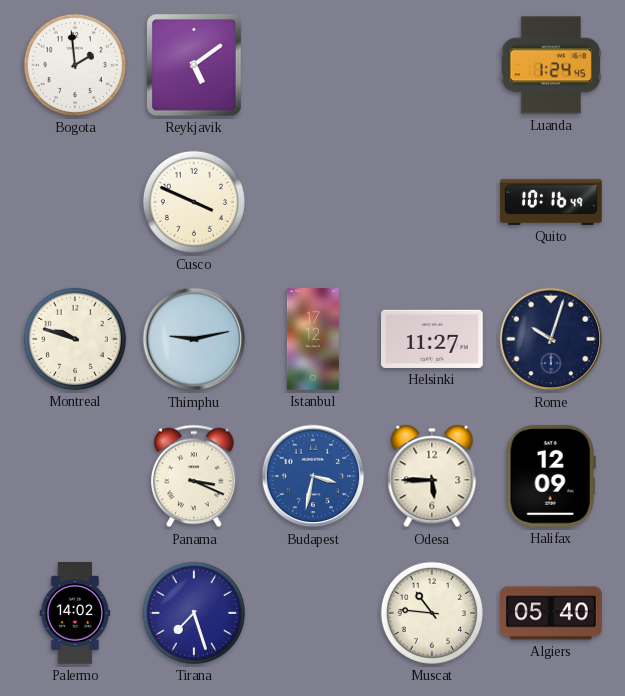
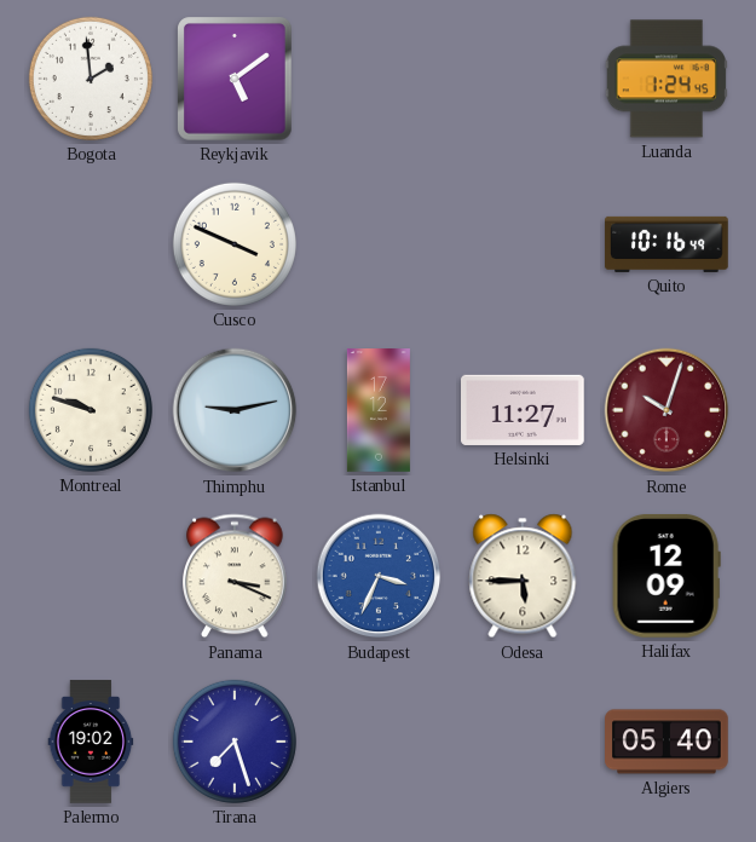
Rome dial: navy -> burgundy
Budapest: 3:32 -> 3:34
Palermo: 14:02 -> 19:02
Muscat: 10:46 -> none
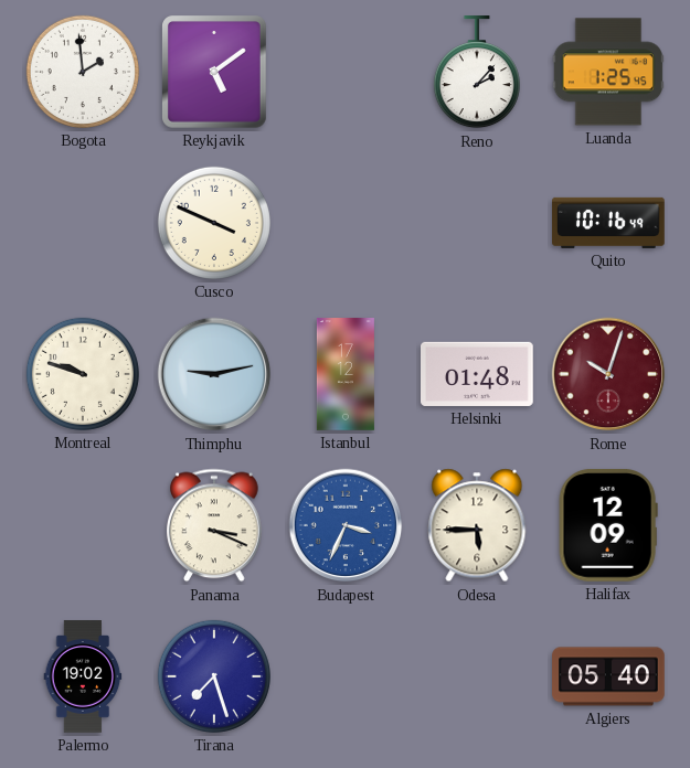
Reno: none -> 2:07
Luanda: 1:24 -> 1:25
Helsinki: 11:27 -> 01:48
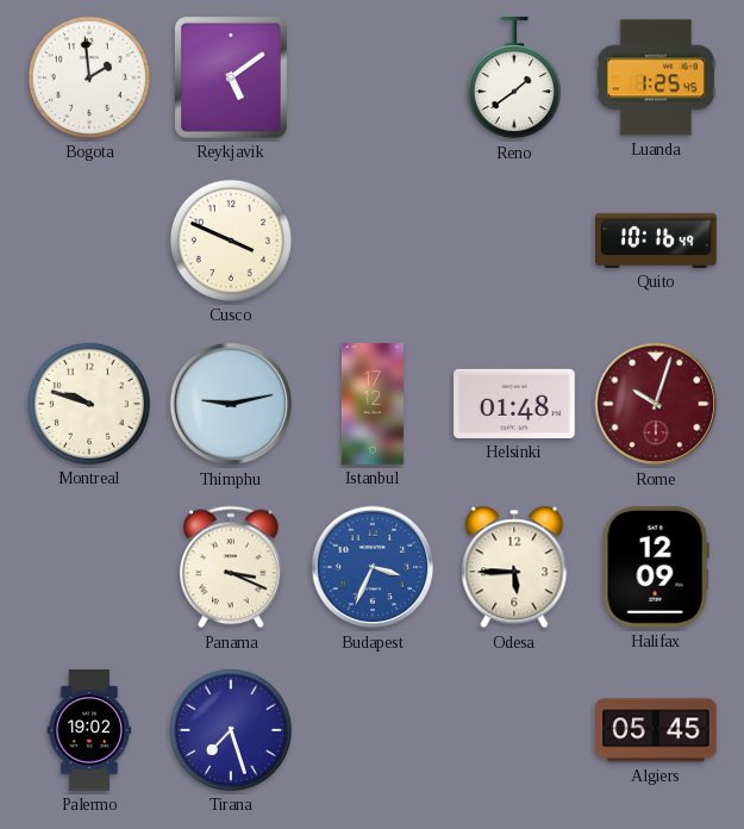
Reno: 2:07 -> 1:39
Algiers: 05:40 -> 05:45
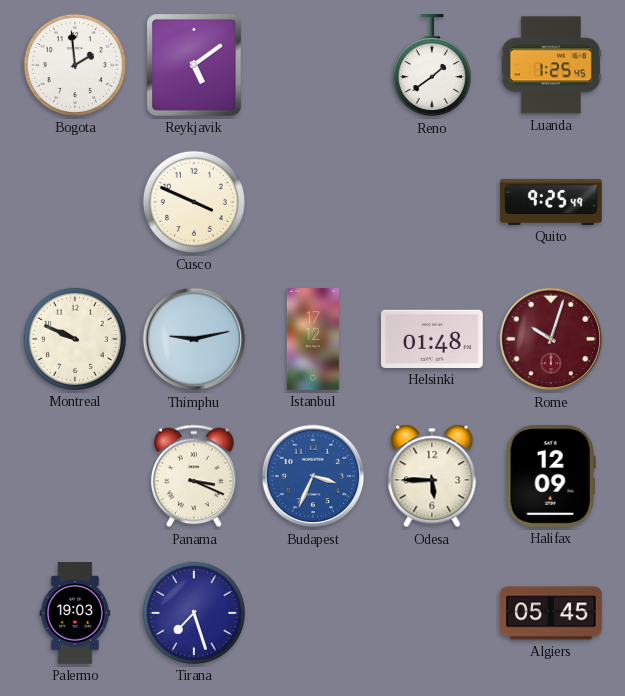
Quito: 10:16 -> 9:25
Montreal: 9:48 -> 9:49
Palermo: 19:02 -> 19:03
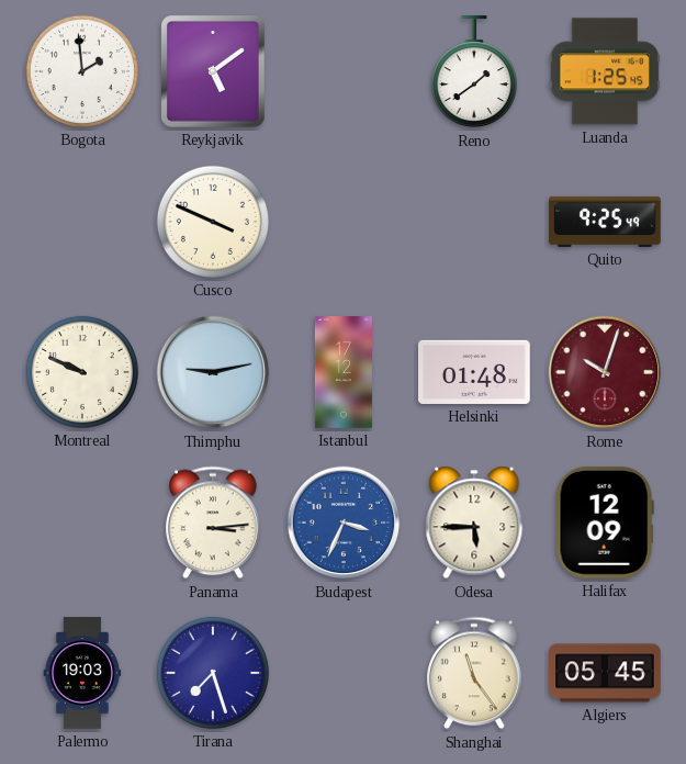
Panama: 3:19 -> 3:14
Shanghai: none -> 11:24
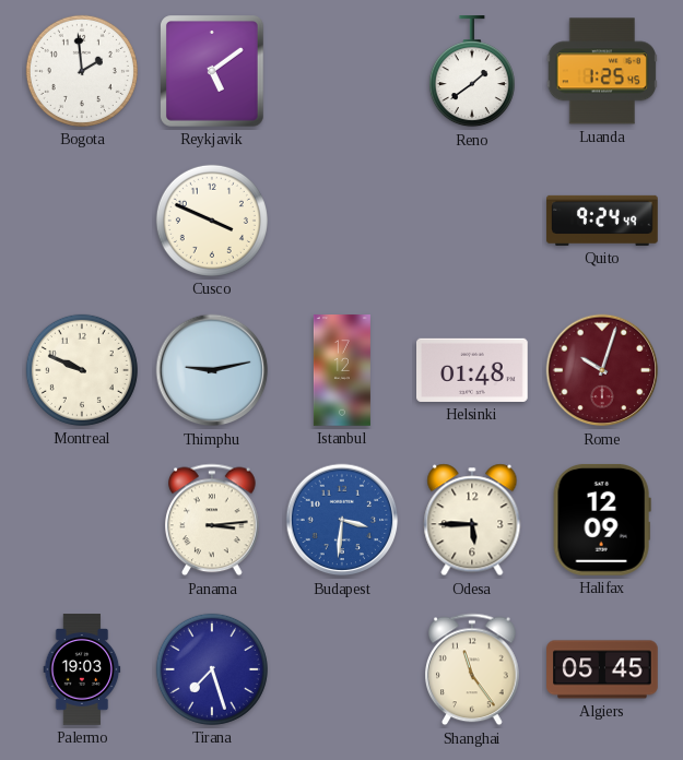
Quito: 9:25 -> 9:24
Budapest: 3:34 -> 3:31
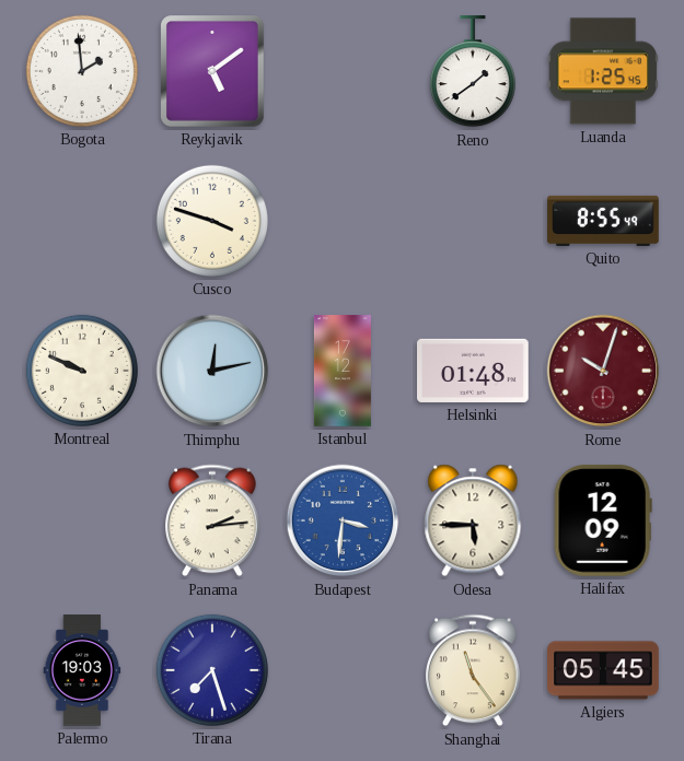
Cusco: 3:49 -> 3:48
Quito: 9:24 -> 8:55
Thimphu: 9:13 -> 12:13
Panama: 3:14 -> 2:14
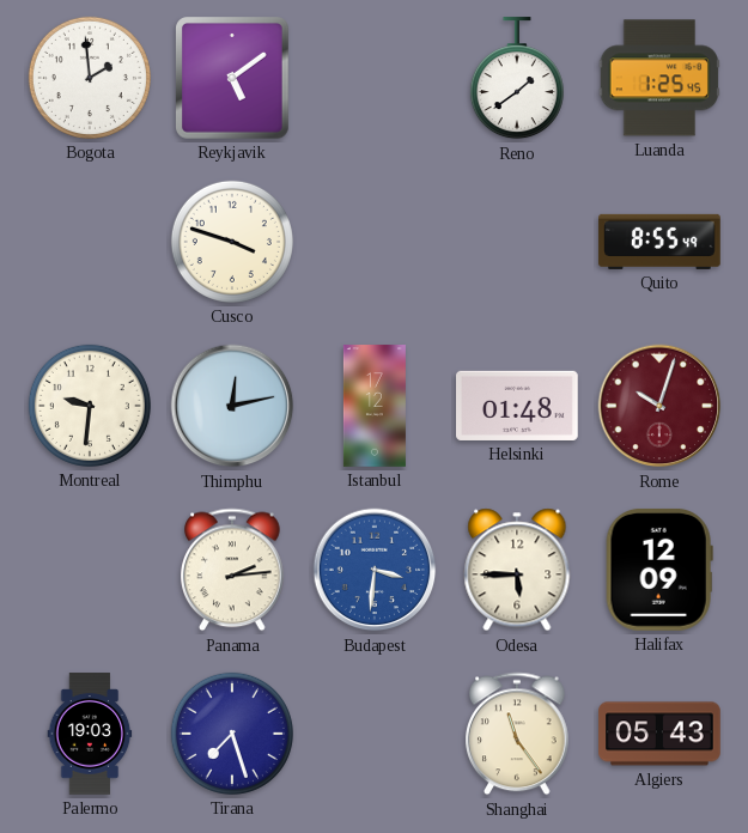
Montreal: 9:49 -> 9:31
Algiers: 05:45 -> 05:43
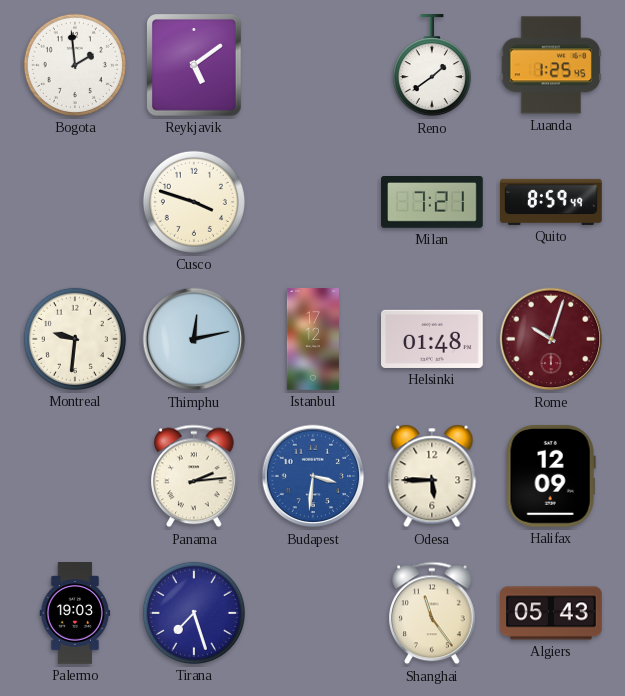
Milan: none -> 7:21
Quito: 8:55 -> 8:59
